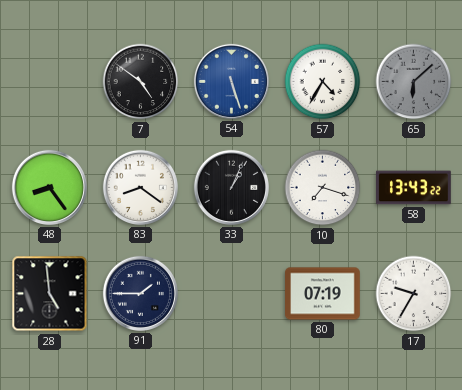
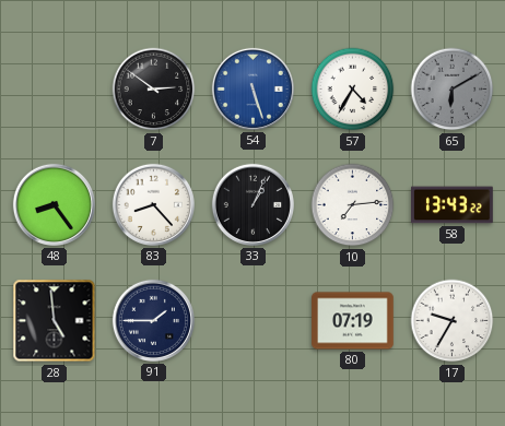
7: 4:51 -> 2:51
65: 6:08 -> 6:10
83: 8:21 -> 8:23
10: 7:18 -> 7:14
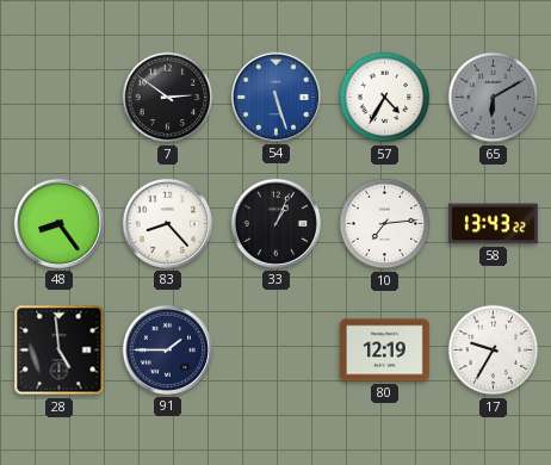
80: 07:19 -> 12:19
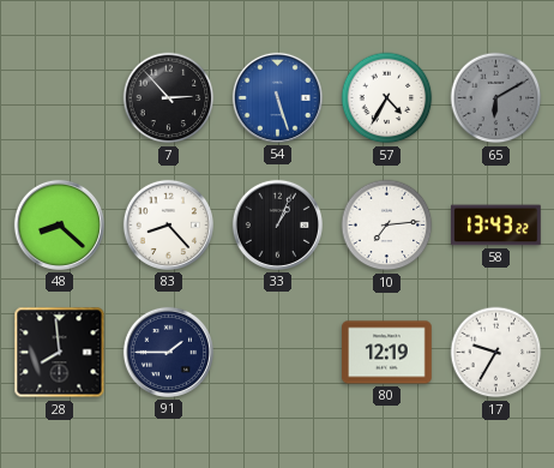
7: 2:51 -> 2:53
48: 8:24 -> 8:22
28: 4:59 -> 7:59
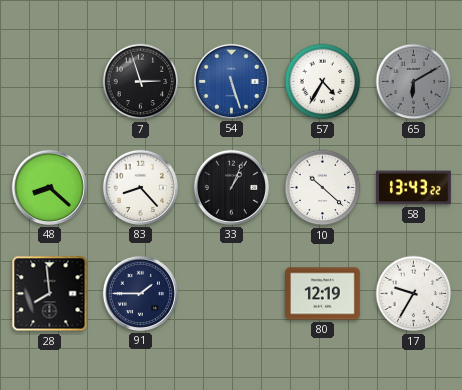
7: 2:53 -> 2:57
10: 7:14 -> 10:22
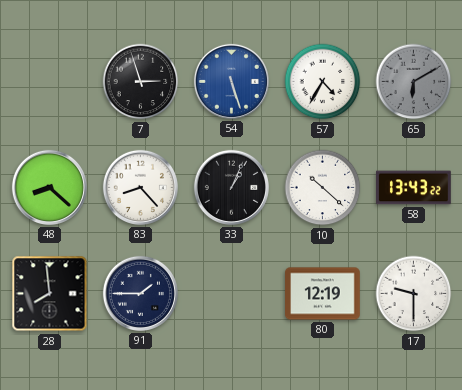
17: 9:35 -> 9:30
